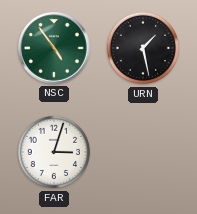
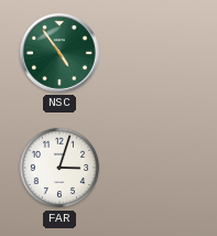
URN: 1:28 -> none
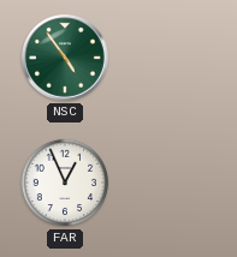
FAR: 3:03 -> 12:56
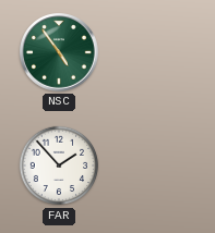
FAR: 12:56 -> 1:53
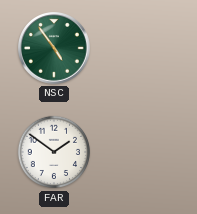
FAR: 1:53 -> 1:51
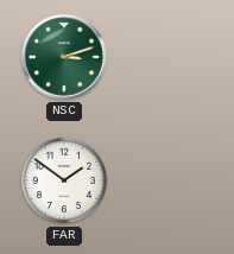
NSC: 4:54 -> 3:12
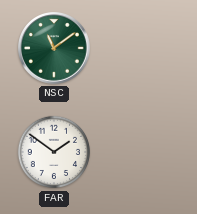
NSC: 3:12 -> 11:09
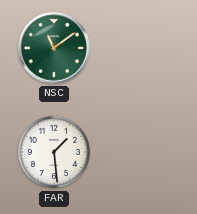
FAR: 1:51 -> 1:29
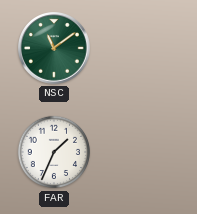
FAR: 1:29 -> 1:34
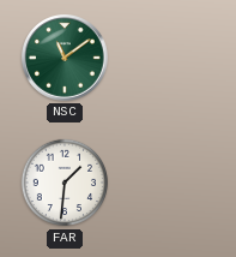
FAR: 1:34 -> 1:31
